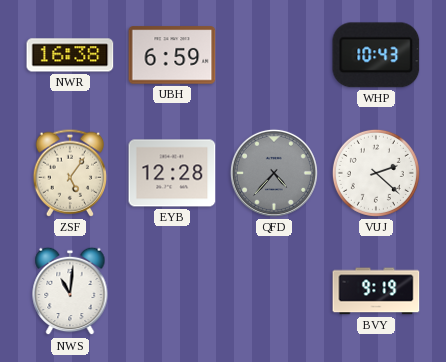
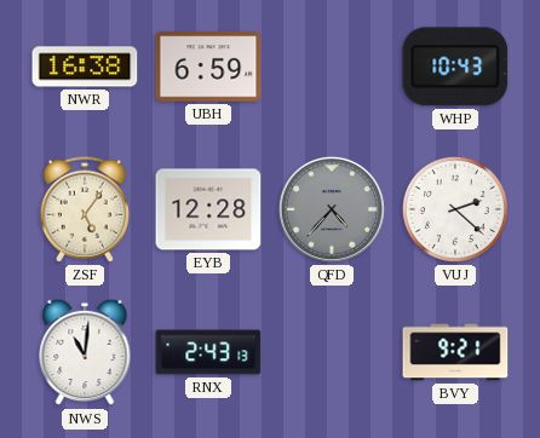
RNX: none -> 2:43
BVY: 9:19 -> 9:21
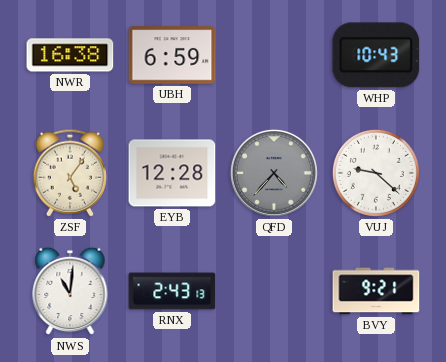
VUJ: 2:22 -> 9:22
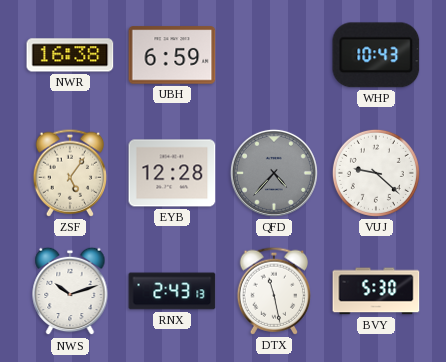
NWS: 11:01 -> 10:12
DTX: none -> 11:28
BVY: 9:21 -> 5:30
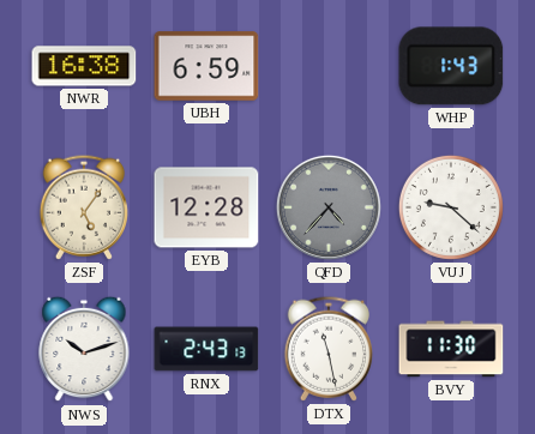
WHP: 10:43 -> 1:43
BVY: 5:30 -> 11:30
